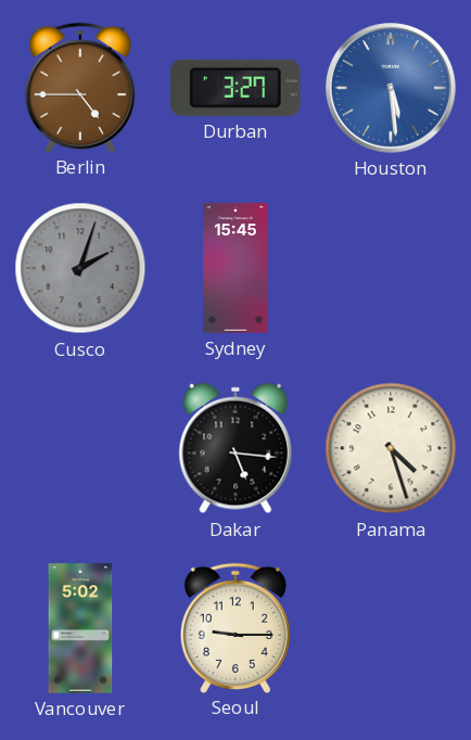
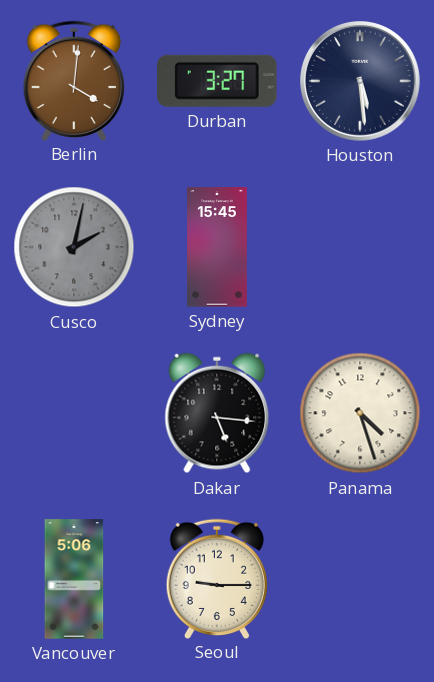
Berlin: 4:45 -> 4:01
Houston dial: blue -> navy
Cusco: 2:03 -> 2:02
Vancouver: 5:02 -> 5:06
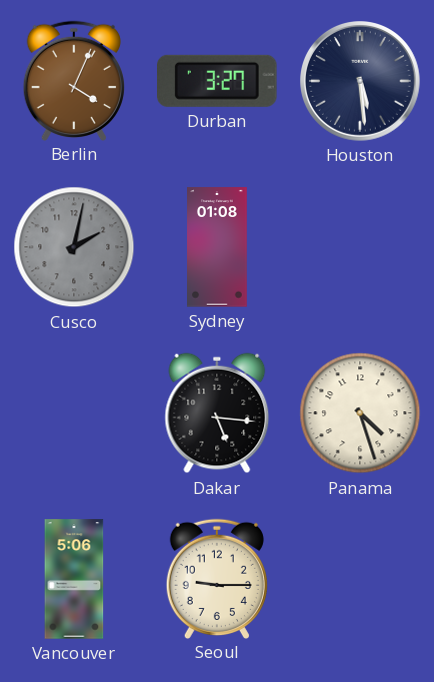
Berlin: 4:01 -> 4:04
Sydney: 15:45 -> 01:08
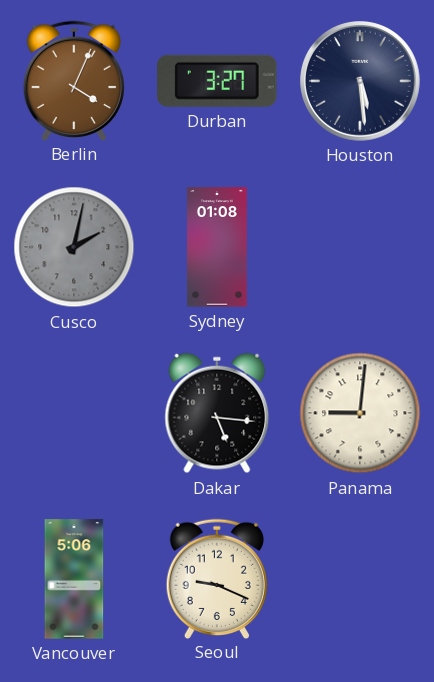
Panama: 4:27 -> 9:01
Seoul: 9:15 -> 9:19
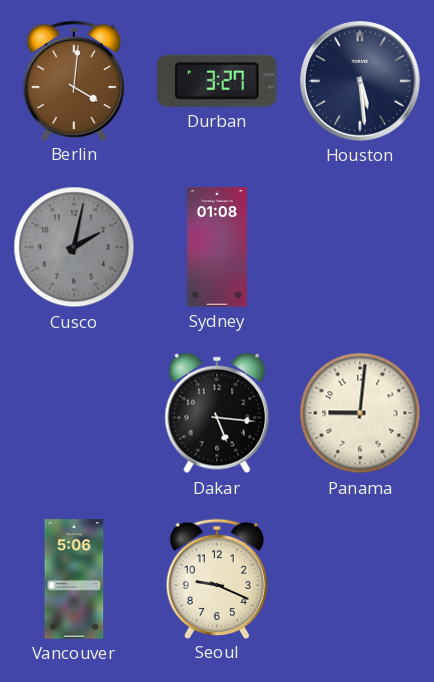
Berlin: 4:04 -> 4:01
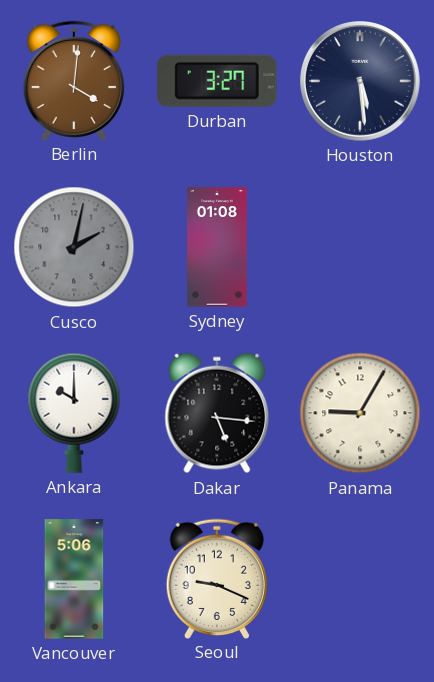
Ankara: none -> 10:00
Panama: 9:01 -> 9:05
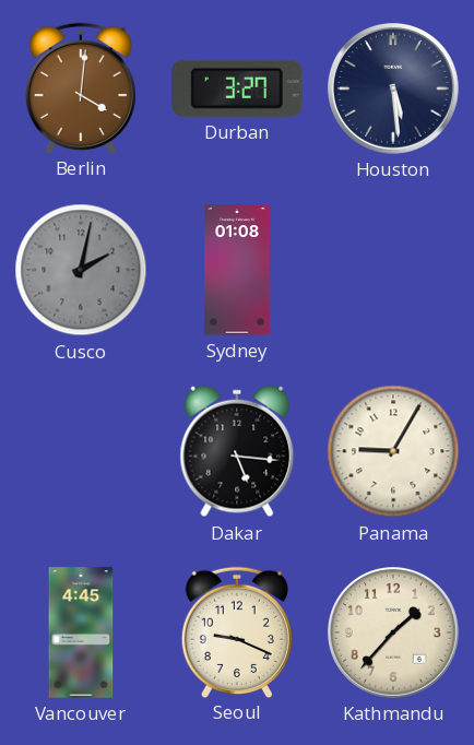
Ankara: 10:00 -> none
Vancouver: 5:06 -> 4:45
Kathmandu: none -> 1:37
